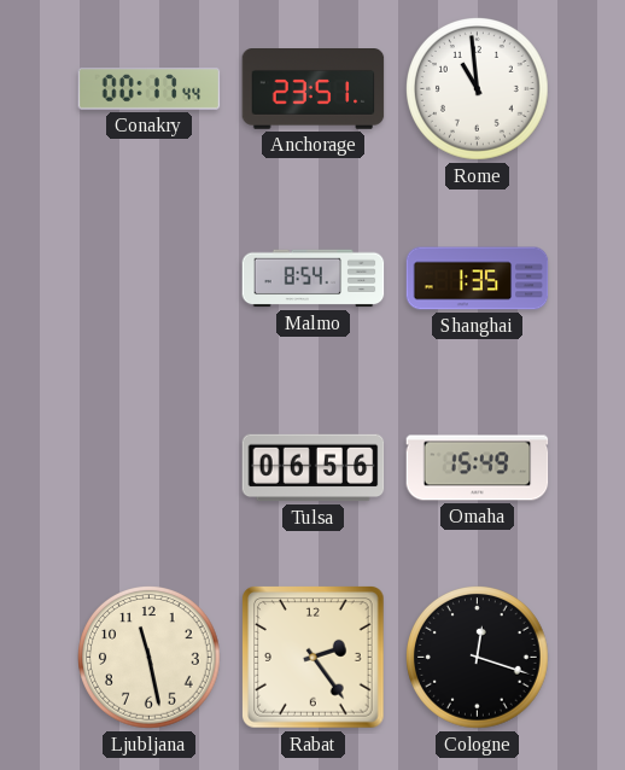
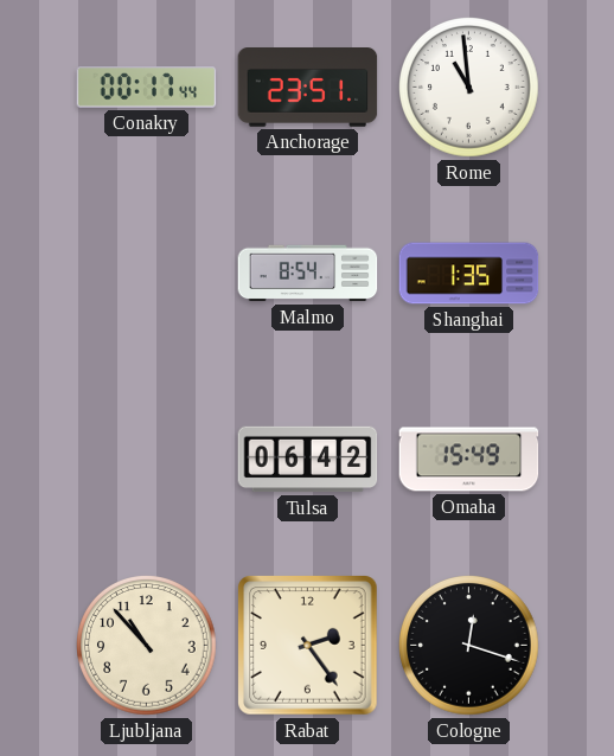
Tulsa: 06:56 -> 06:42
Ljubljana: 11:28 -> 10:53
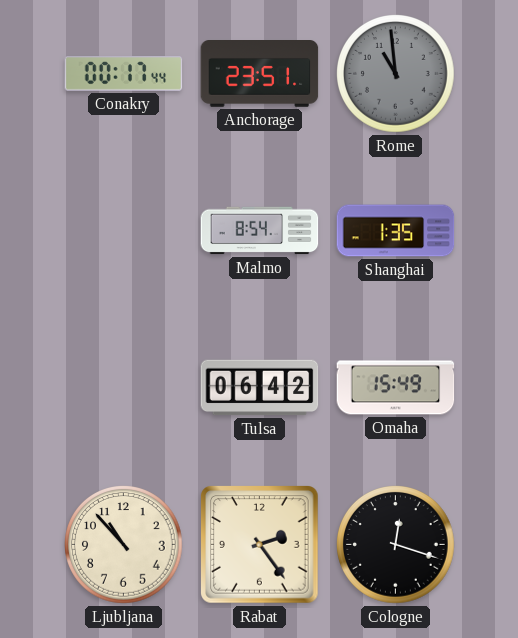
Rome dial: white -> grey
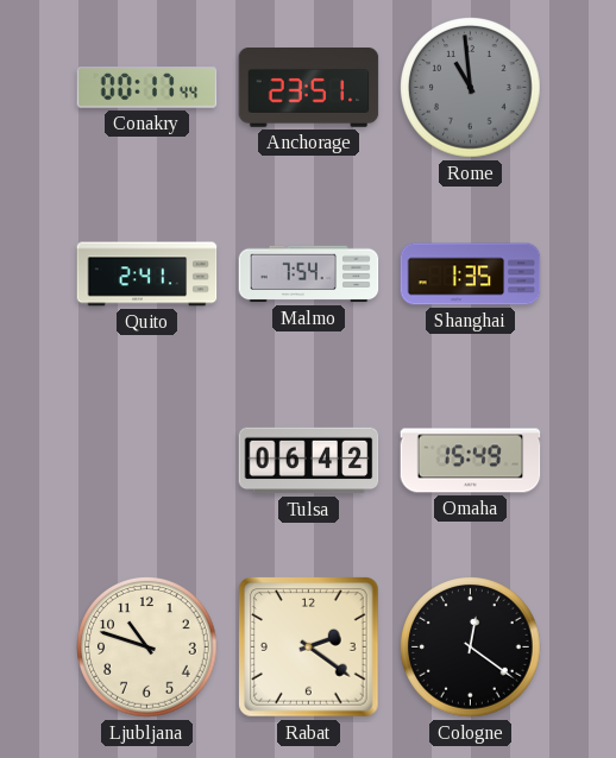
Quito: none -> 2:41
Malmo: 8:54 -> 7:54
Ljubljana: 10:53 -> 10:48
Rabat: 2:24 -> 2:21
Cologne: 12:18 -> 12:21
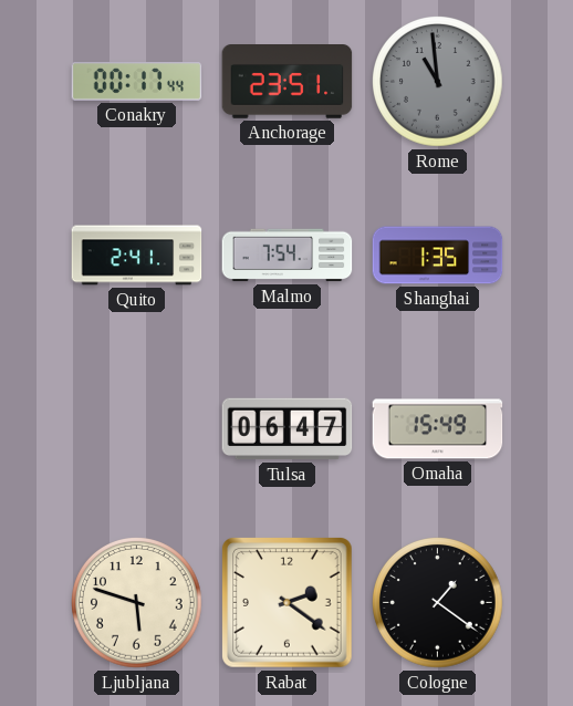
Tulsa: 06:42 -> 06:47
Ljubljana: 10:48 -> 5:48
Cologne: 12:21 -> 1:21
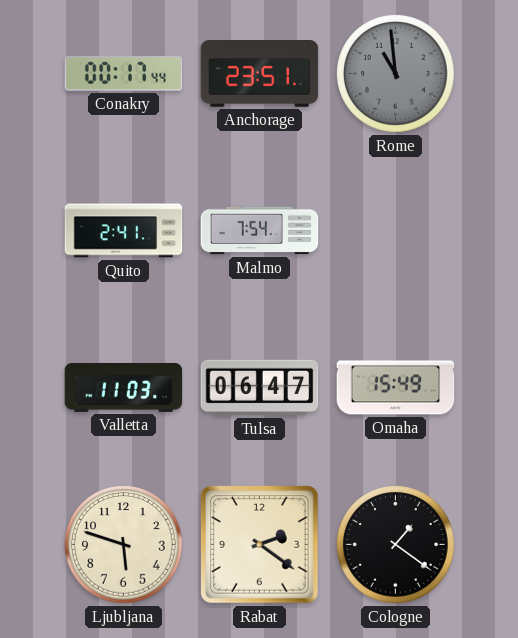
Shanghai: 1:35 -> none
Valletta: none -> 11:03
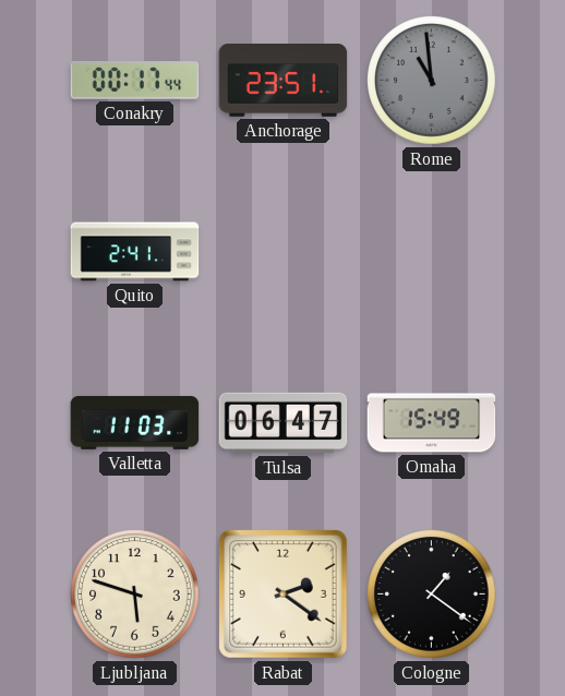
Malmo: 7:54 -> none
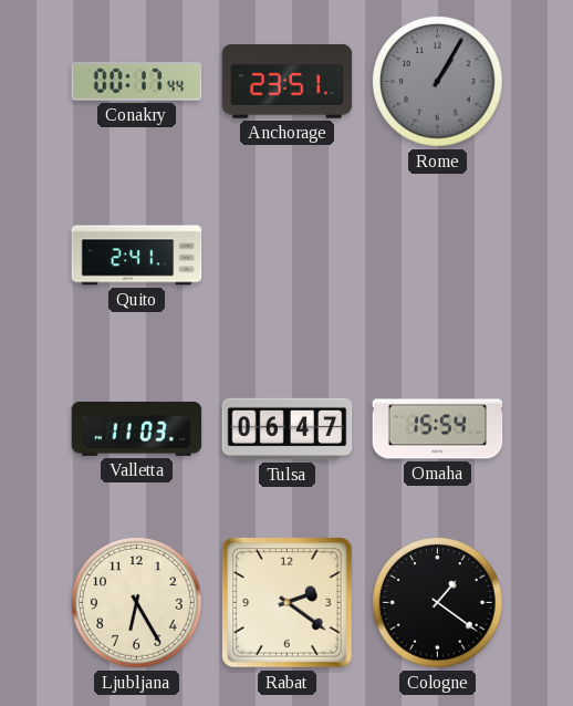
Rome: 10:59 -> 1:05
Omaha: 15:49 -> 15:54
Ljubljana: 5:48 -> 6:25
